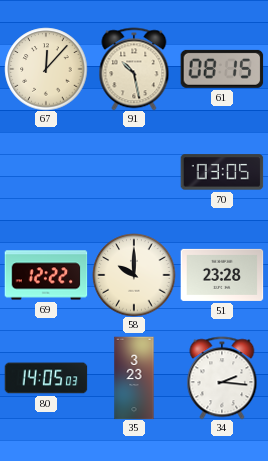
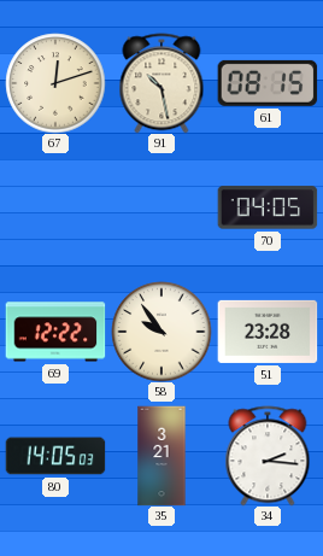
67: 12:07 -> 12:12
70: 03:05 -> 04:05
58: 10:00 -> 9:54
35: 3:23 -> 3:21
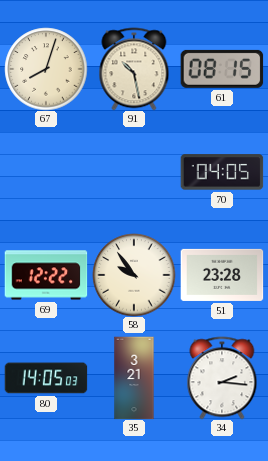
67: 12:12 -> 8:03
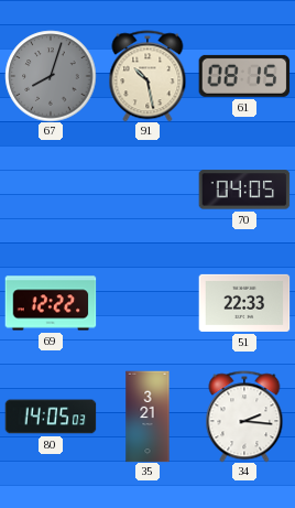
67 dial: cream -> grey
58: 9:54 -> none
51: 23:28 -> 22:33
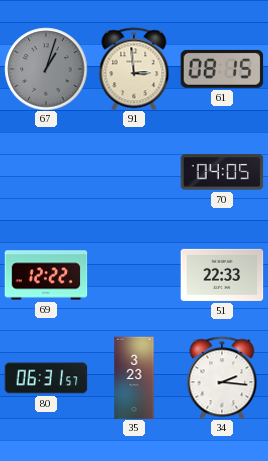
67: 8:03 -> 1:03
91: 10:28 -> 2:59
80: 14:05 -> 06:31
35: 3:21 -> 3:23
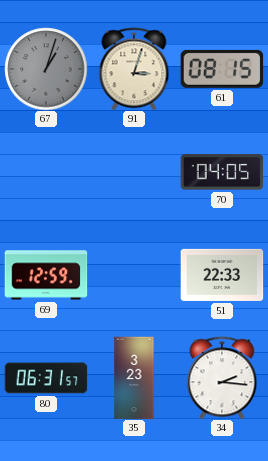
91: 2:59 -> 3:03
69: 12:22 -> 12:59
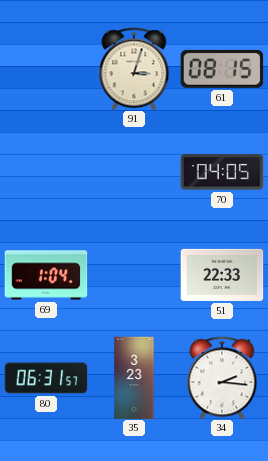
67: 1:03 -> none
69: 12:59 -> 1:04
